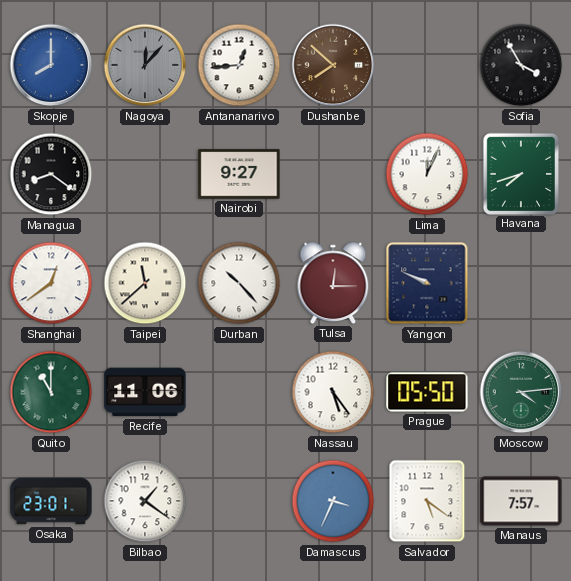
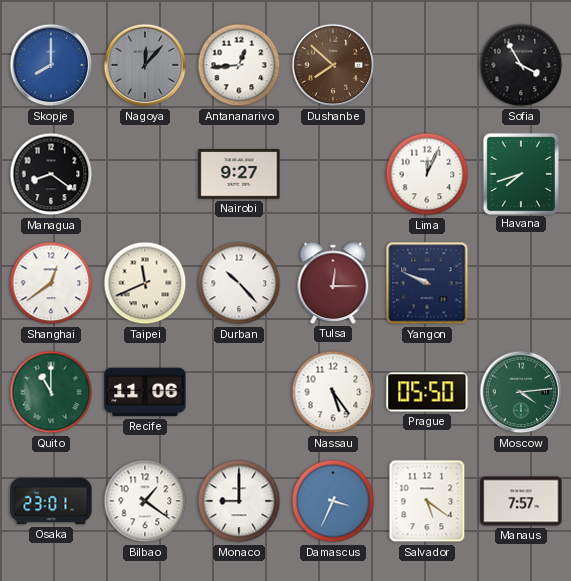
Taipei: 11:38 -> 11:41
Monaco: none -> 9:00
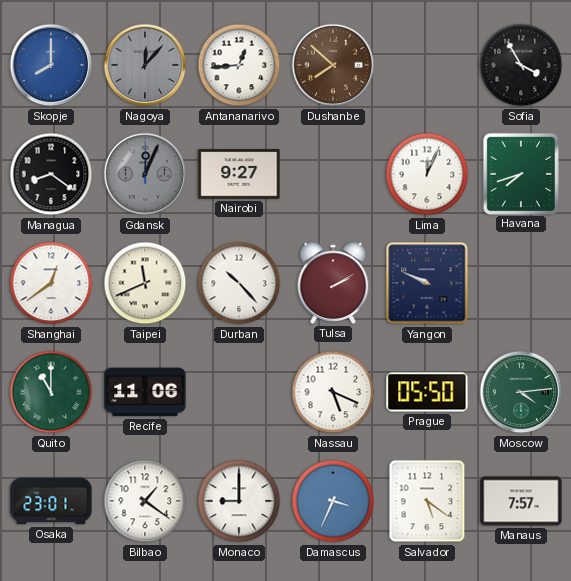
Gdansk: none -> 12:04
Tulsa: 12:15 -> 2:10
Nassau: 5:24 -> 5:19
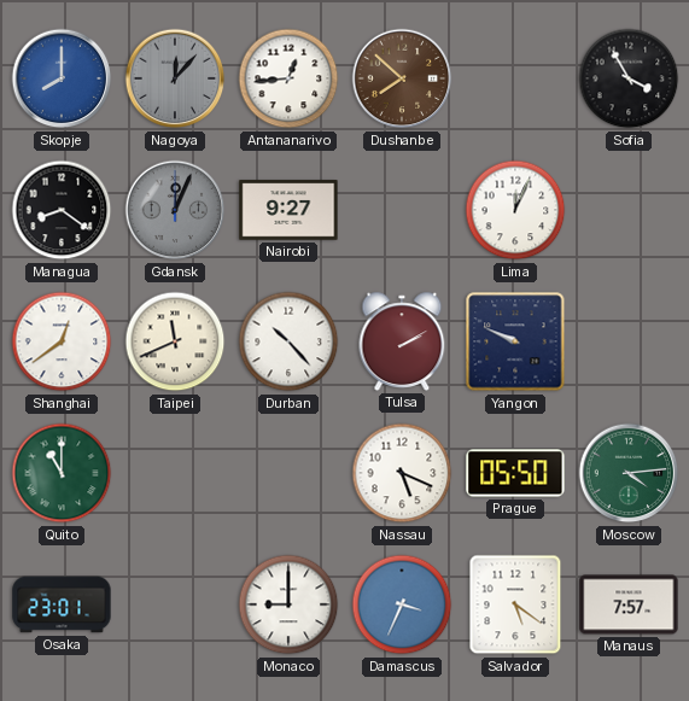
Havana: 7:42 -> none
Recife: 11:06 -> none
Bilbao: 1:21 -> none
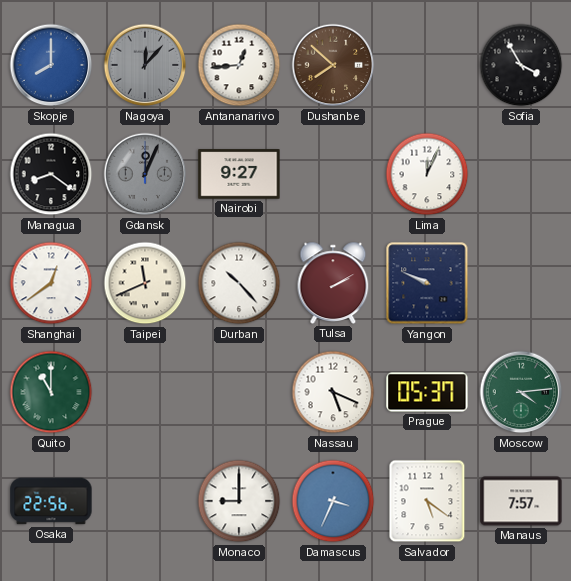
Prague: 05:50 -> 05:37
Osaka: 23:01 -> 22:56
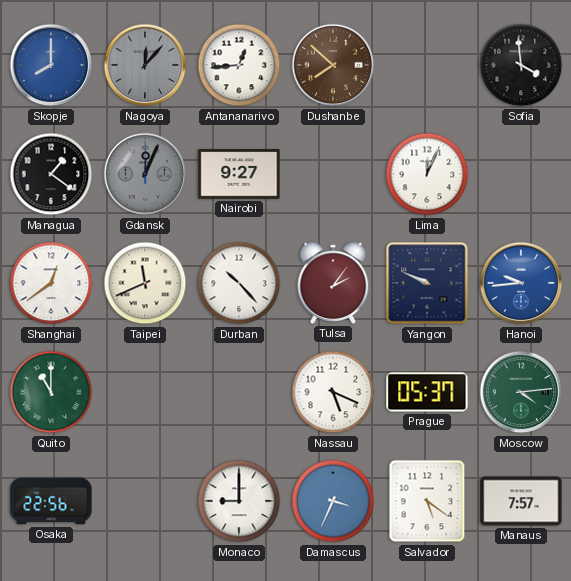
Sofia: 3:55 -> 3:59
Managua: 8:21 -> 1:21
Tulsa: 2:10 -> 2:06
Hanoi: none -> 9:44
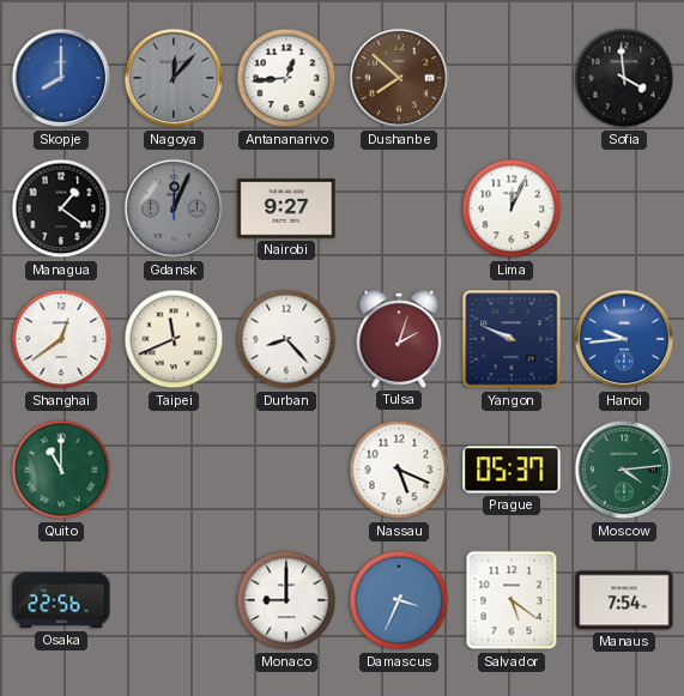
Durban: 10:23 -> 8:23
Tulsa: 2:06 -> 2:03
Manaus: 7:57 -> 7:54
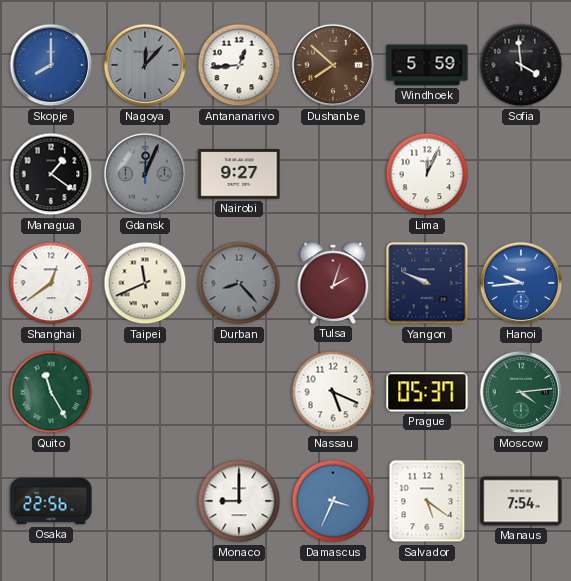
Windhoek: none -> 5:59
Durban dial: white -> grey
Quito: 11:00 -> 11:25
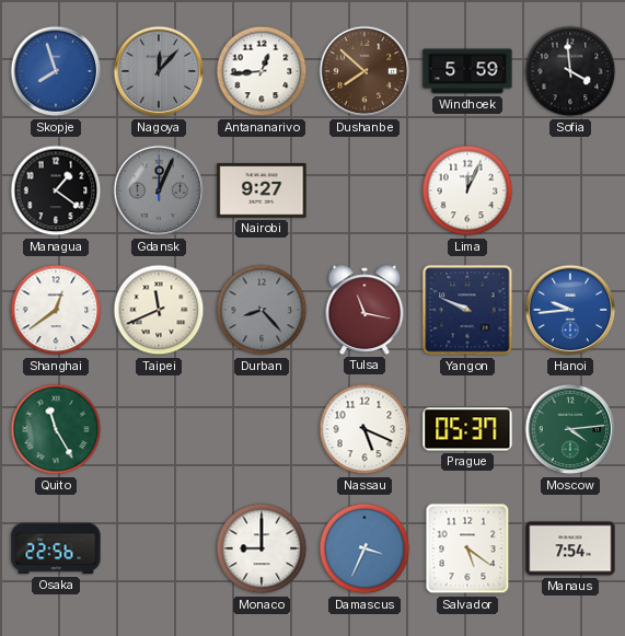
Skopje: 8:00 -> 7:57
Tulsa: 2:03 -> 11:17
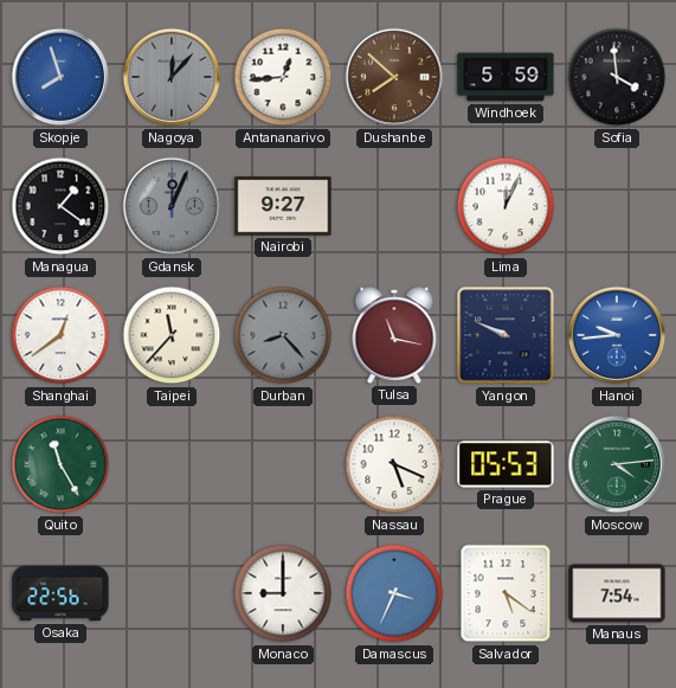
Taipei: 11:41 -> 11:37
Prague: 05:37 -> 05:53
